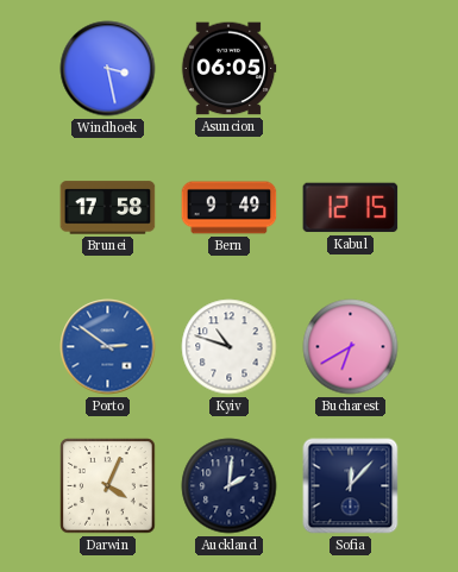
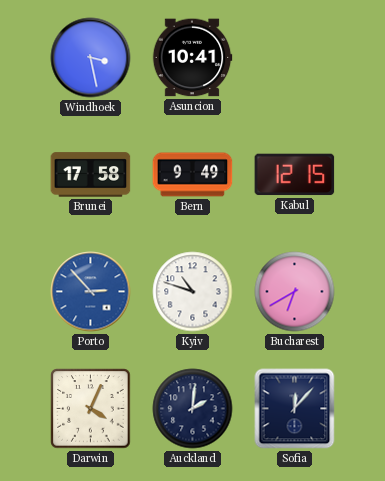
Asuncion: 06:05 -> 10:41
Porto: 2:51 -> 2:53
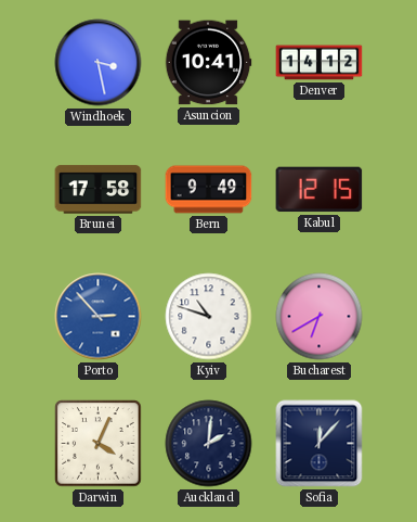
Denver: none -> 14:12
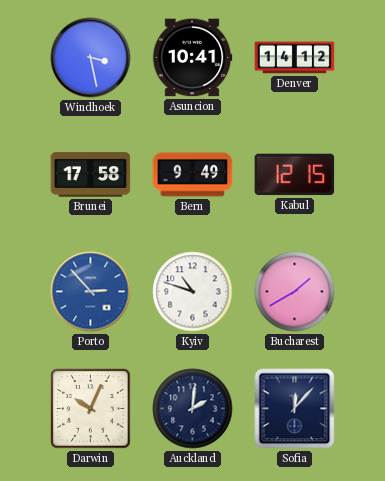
Bucharest: 6:40 -> 1:40
Darwin: 4:04 -> 10:04
